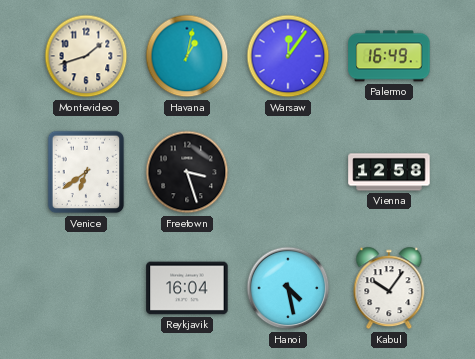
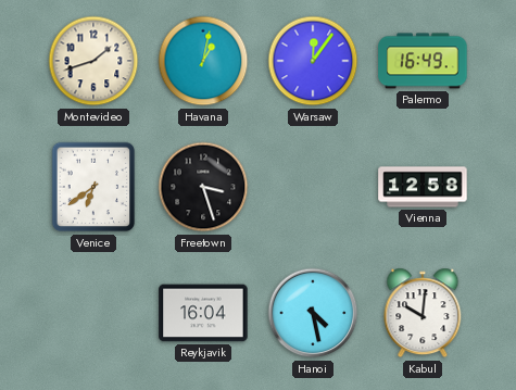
Kabul: 10:06 -> 10:01
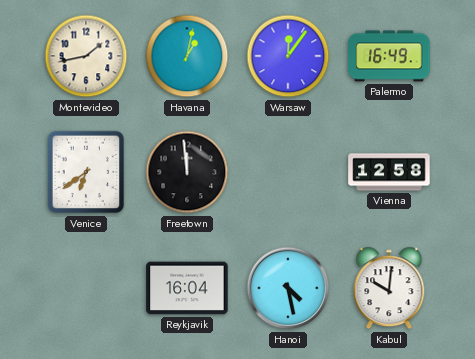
Montevideo: 1:42 -> 1:43
Freetown: 3:27 -> 11:59
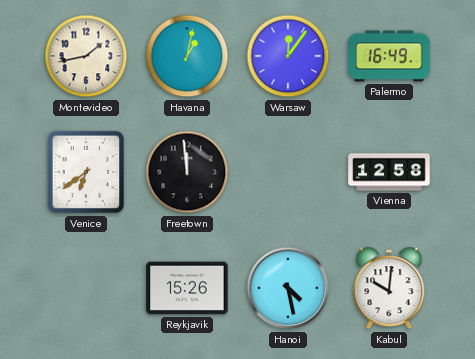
Reykjavik: 16:04 -> 15:26
